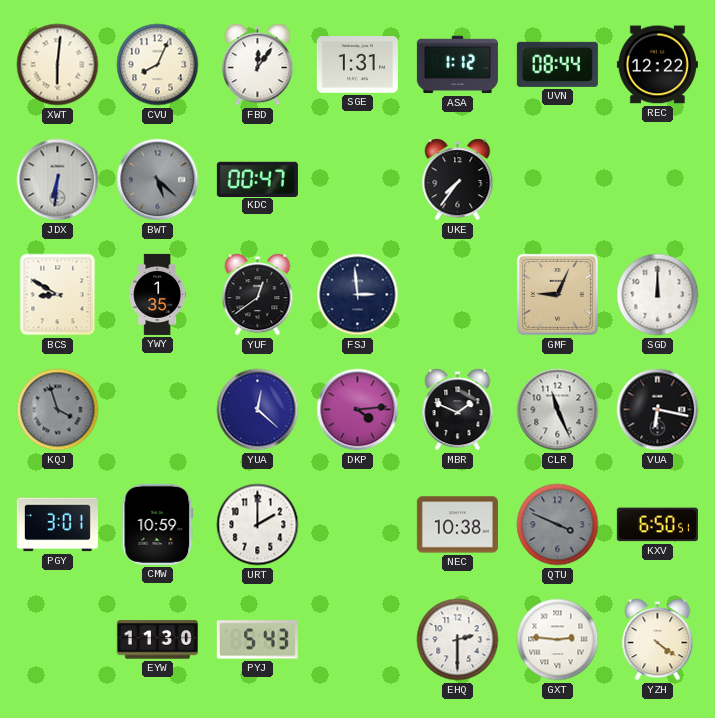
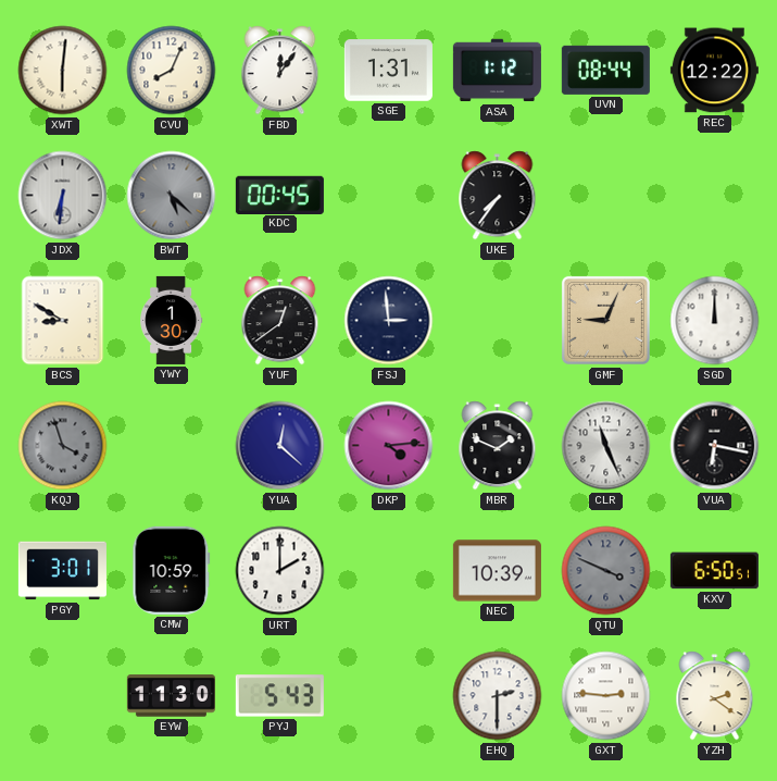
KDC: 00:47 -> 00:45
YWY: 1:35 -> 1:30
NEC: 10:38 -> 10:39
YZH: 4:21 -> 2:21
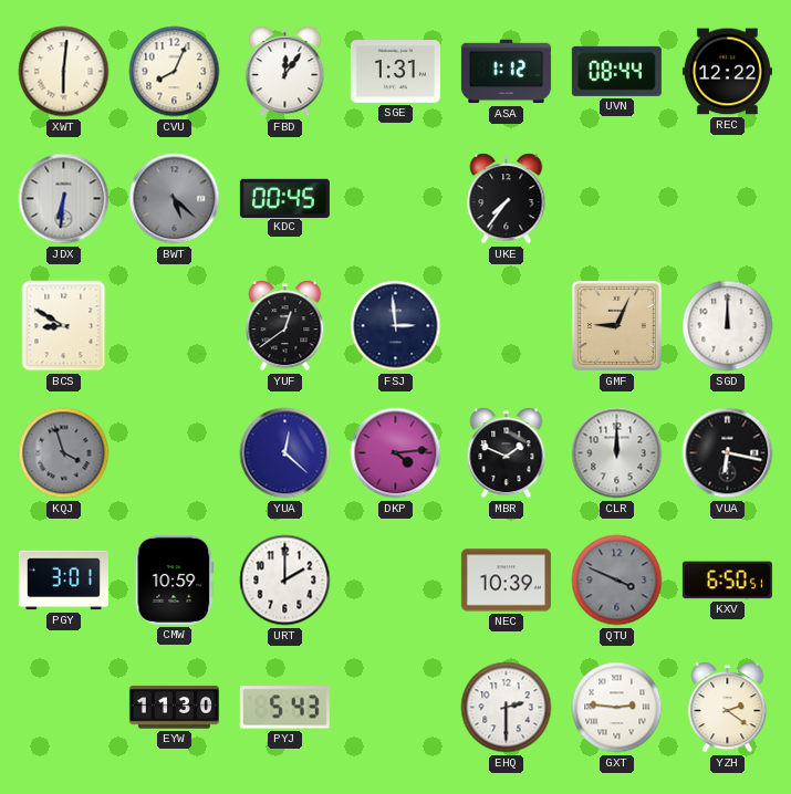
YWY: 1:30 -> none
CLR: 11:26 -> 12:00
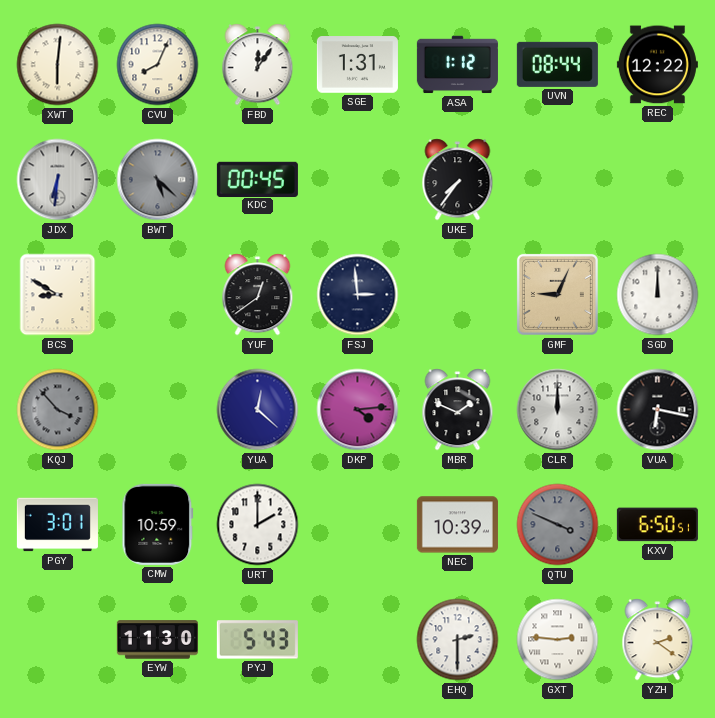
KQJ: 3:57 -> 3:53
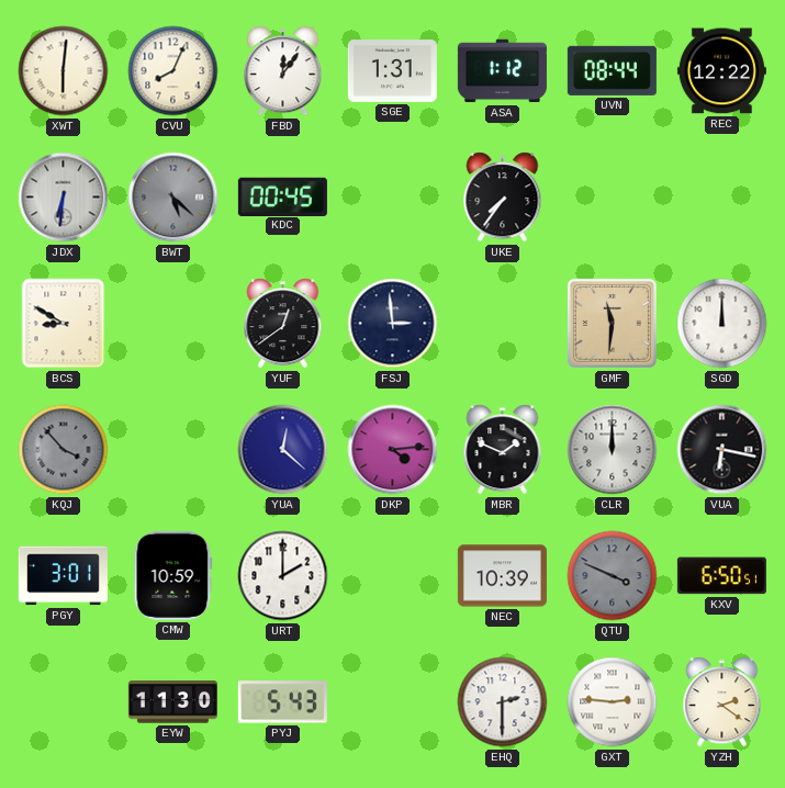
GMF: 9:04 -> 11:31
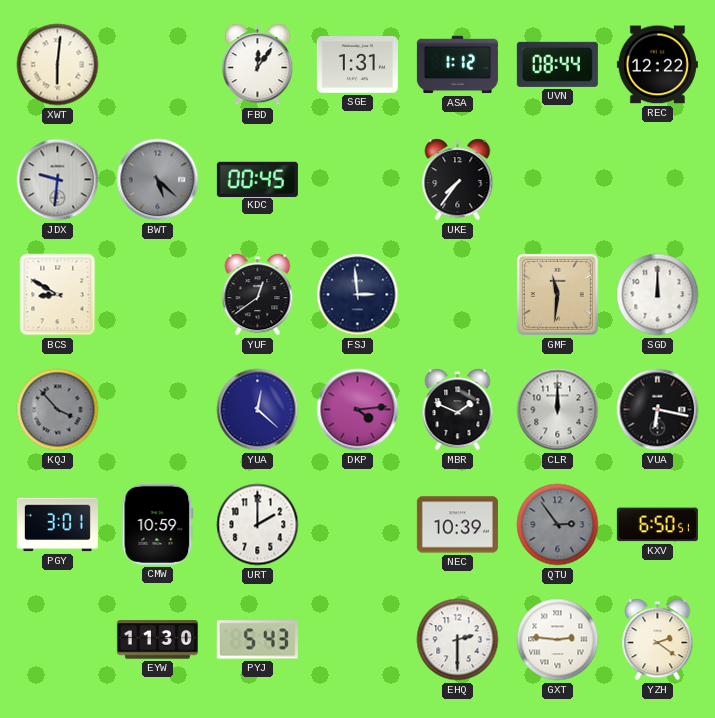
CVU: 8:04 -> none
JDX: 6:31 -> 9:31
QTU: 3:49 -> 2:54
